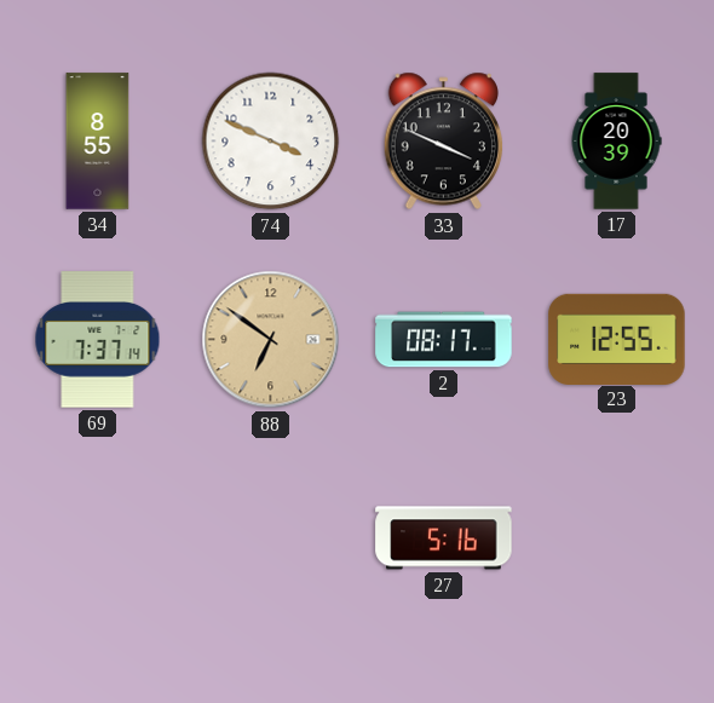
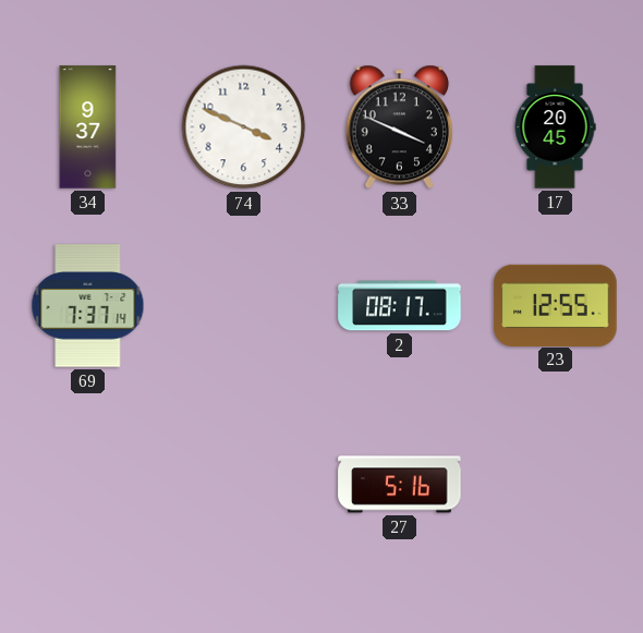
34: 8:55 -> 9:37
17: 20:39 -> 20:45
88: 6:51 -> none
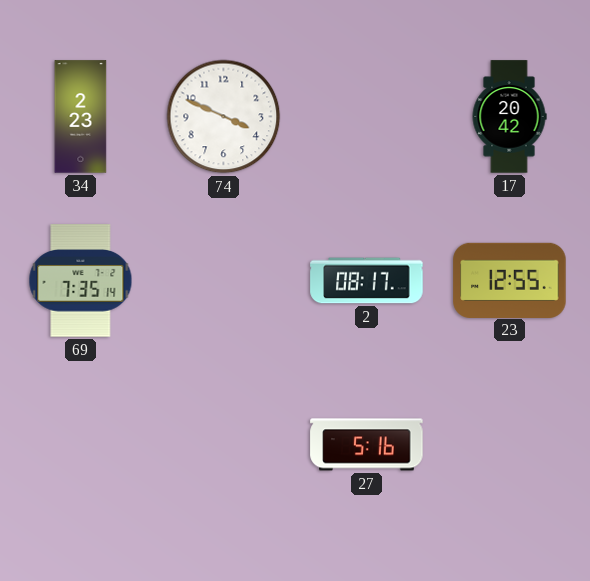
34: 9:37 -> 2:23
33: 3:49 -> none
17: 20:45 -> 20:42
69: 7:37 -> 7:35
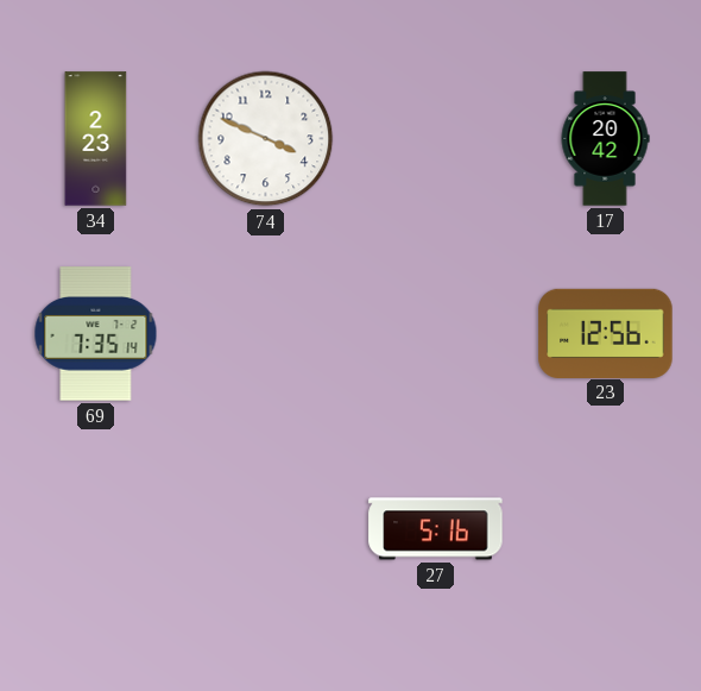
2: 08:17 -> none
23: 12:55 -> 12:56
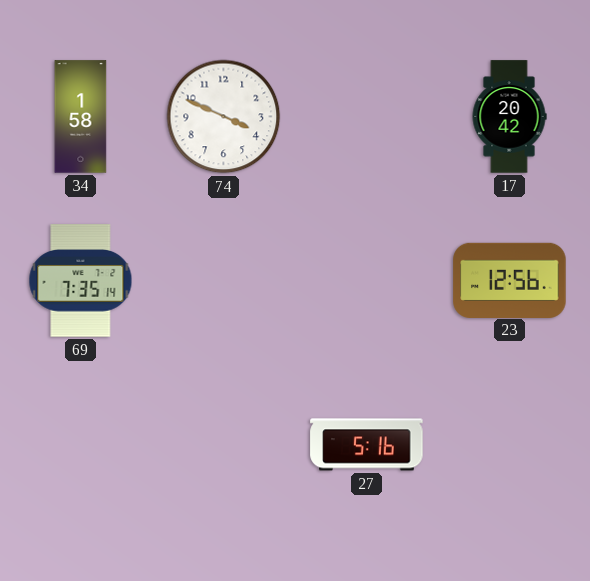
34: 2:23 -> 1:58
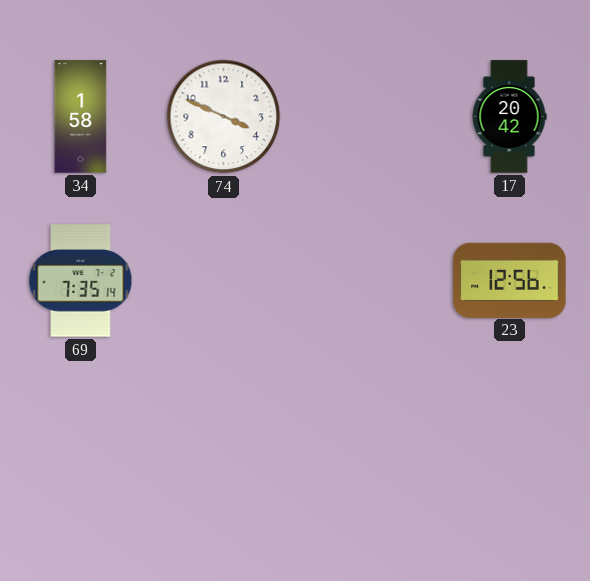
27: 5:16 -> none
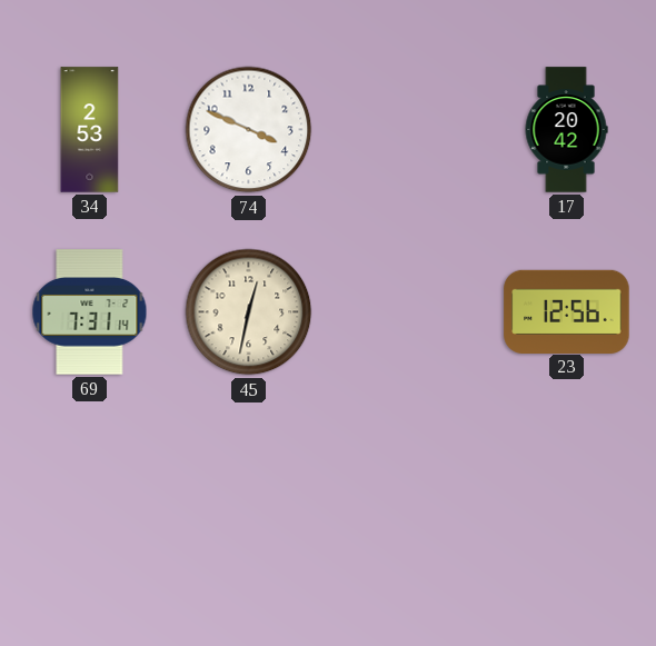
34: 1:58 -> 2:53
69: 7:35 -> 7:31
45: none -> 12:32
